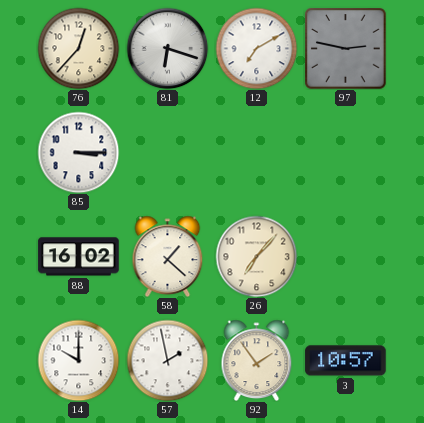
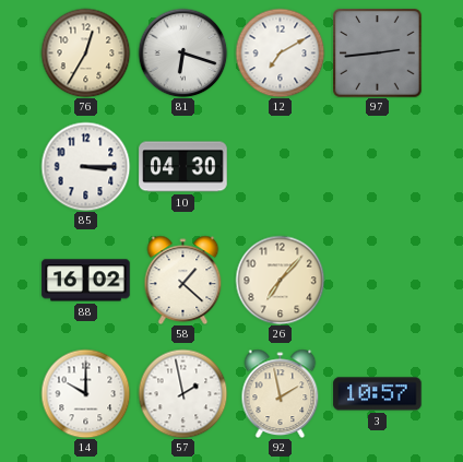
76: 12:37 -> 12:35
97: 2:47 -> 2:44
10: none -> 04:30
92: 1:54 -> 1:58
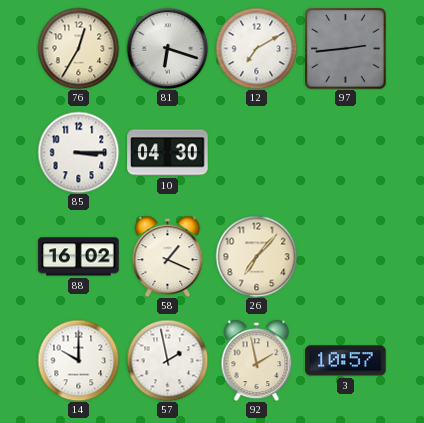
58: 1:22 -> 1:19
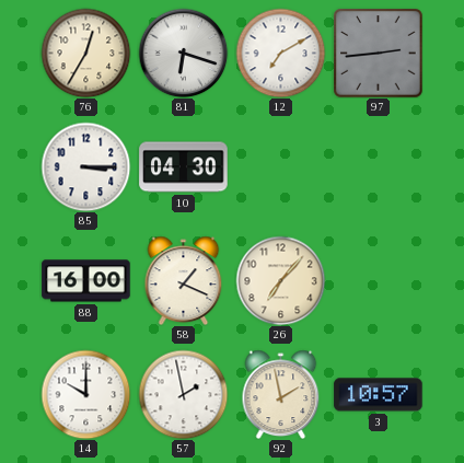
88: 16:02 -> 16:00
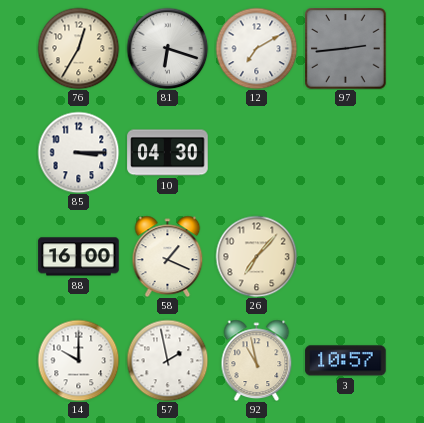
92: 1:58 -> 10:58
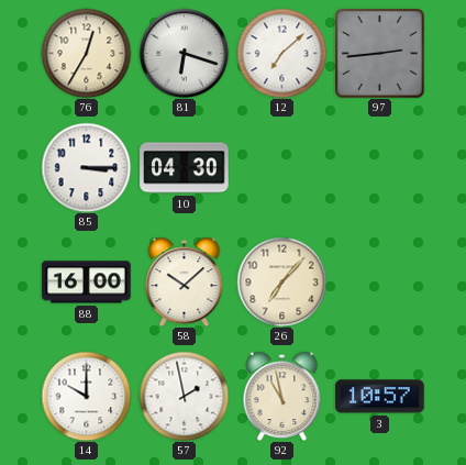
12: 7:10 -> 7:08
58: 1:19 -> 10:08
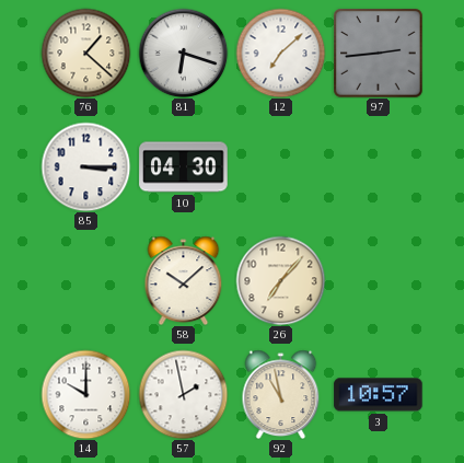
76: 12:35 -> 1:22
88: 16:00 -> none
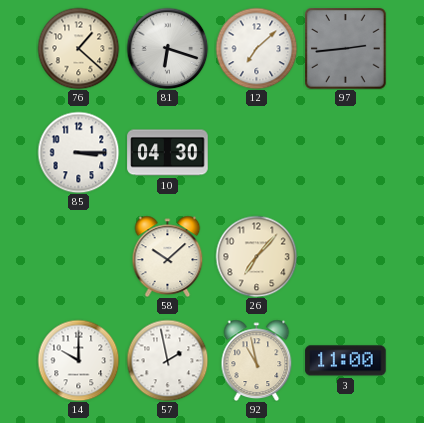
3: 10:57 -> 11:00
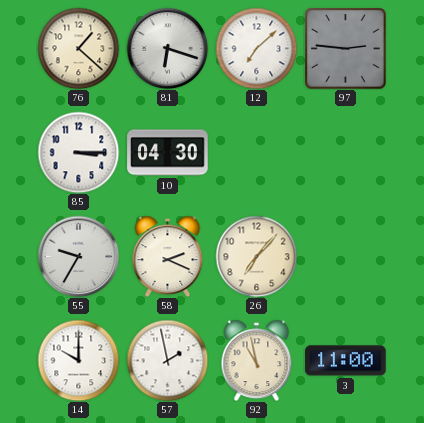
97: 2:44 -> 2:46
55: none -> 9:35
58: 10:08 -> 2:19
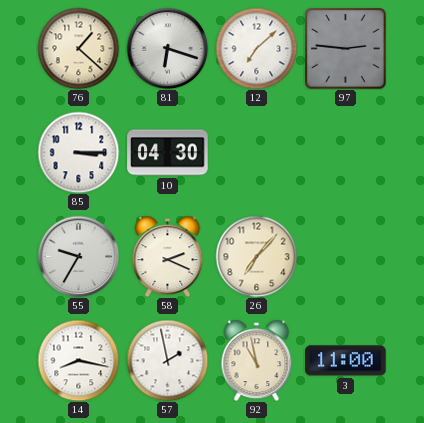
14: 10:00 -> 8:17
